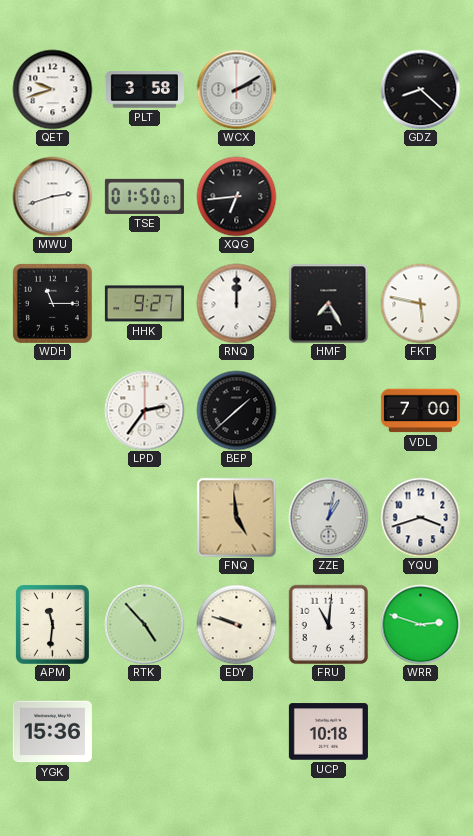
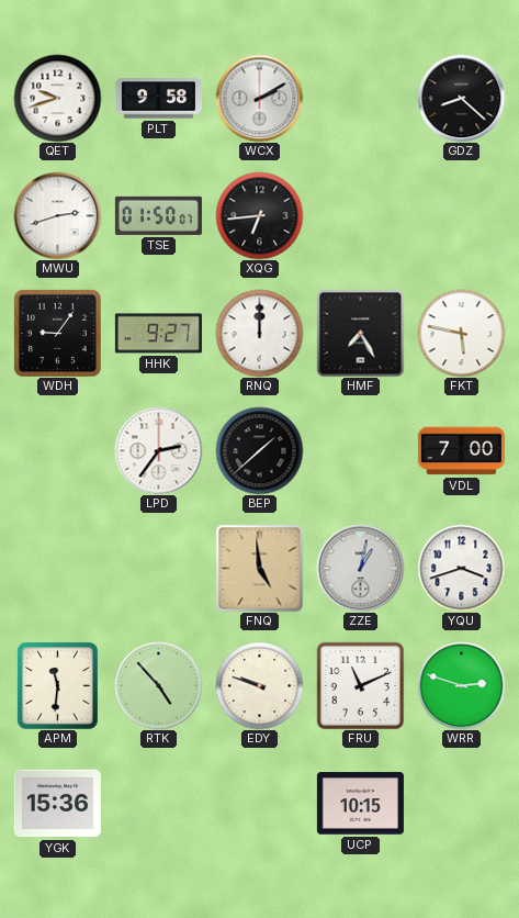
PLT: 3:58 -> 9:58
WDH: 11:15 -> 9:06
FRU: 11:01 -> 11:11
UCP: 10:18 -> 10:15
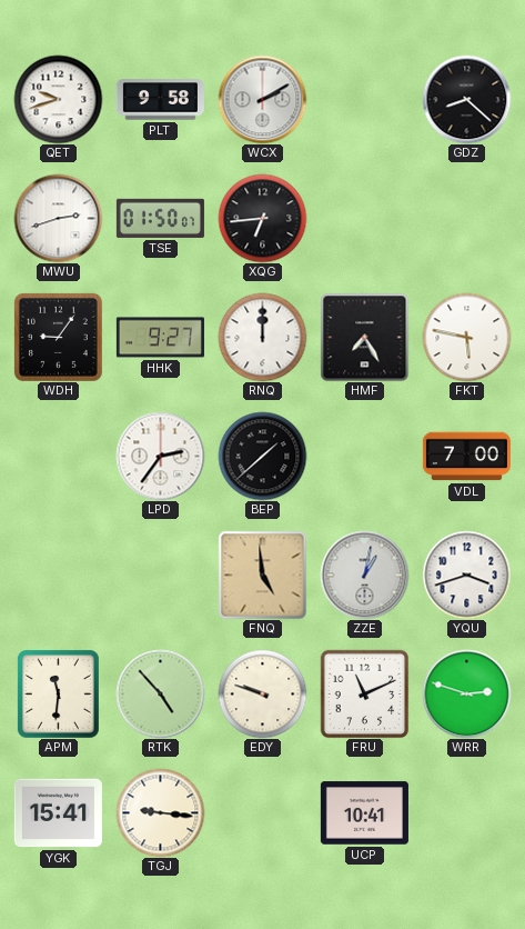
YGK: 15:36 -> 15:41
TGJ: none -> 9:16
UCP: 10:15 -> 10:41
